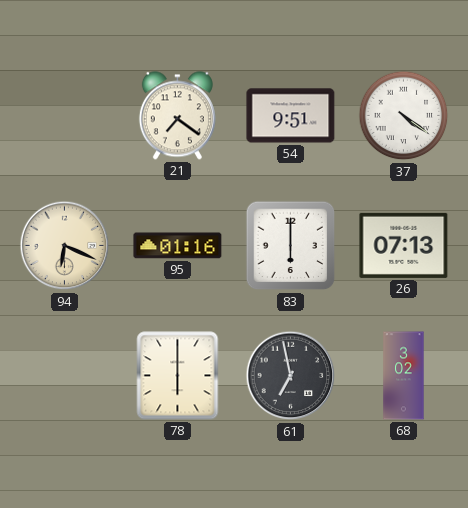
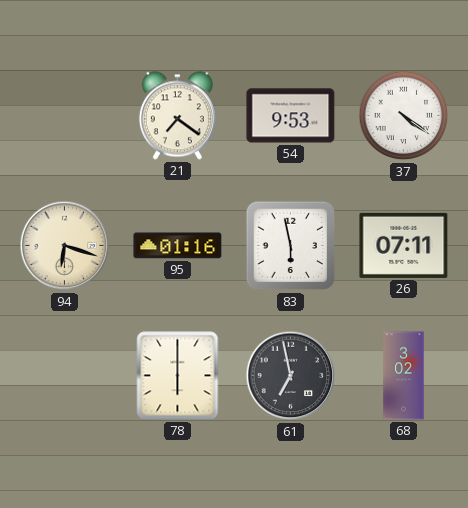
54: 9:51 -> 9:53
94: 6:19 -> 6:18
83: 6:00 -> 5:58
26: 07:13 -> 07:11
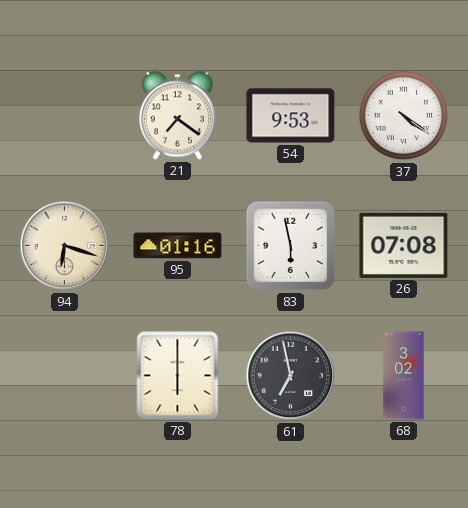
26: 07:11 -> 07:08
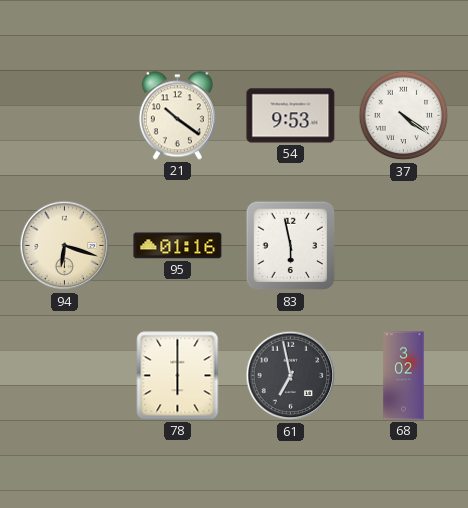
21: 7:21 -> 10:21
26: 07:08 -> none
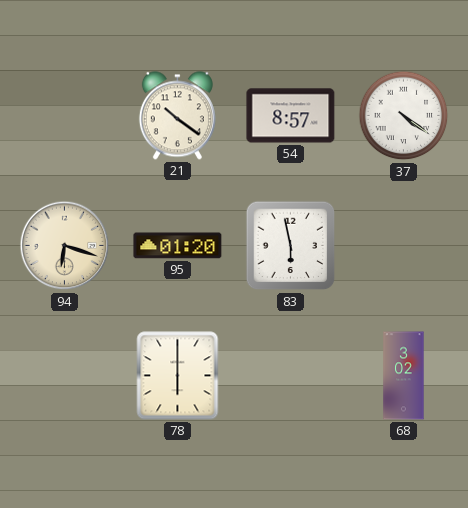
54: 9:53 -> 8:57
95: 01:16 -> 01:20
61: 6:58 -> none
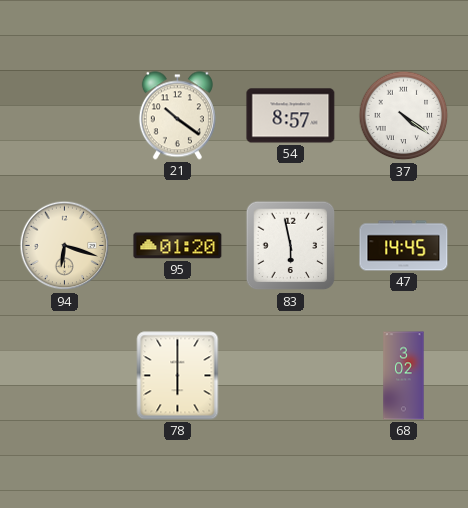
47: none -> 14:45
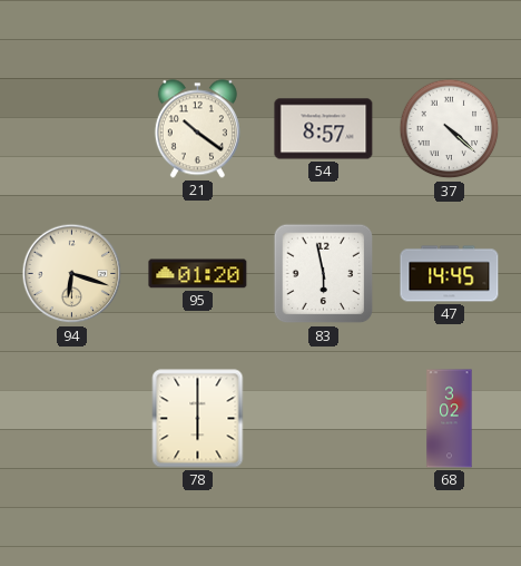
37: 4:21 -> 4:22
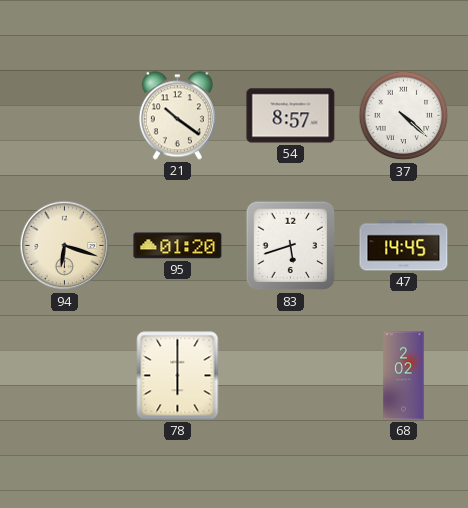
83: 5:58 -> 5:42
68: 3:02 -> 2:02
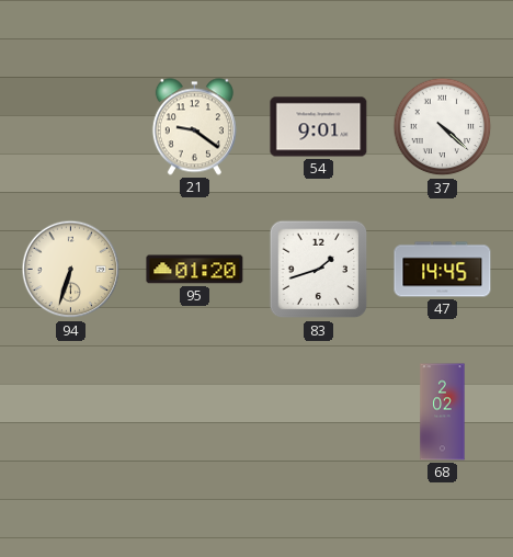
21: 10:21 -> 9:21
54: 8:57 -> 9:01
94: 6:18 -> 6:33
83: 5:42 -> 1:42
78: 6:00 -> none
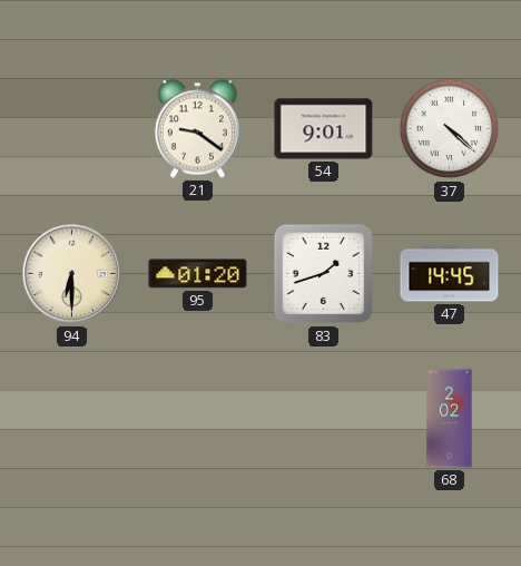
94: 6:33 -> 6:30
